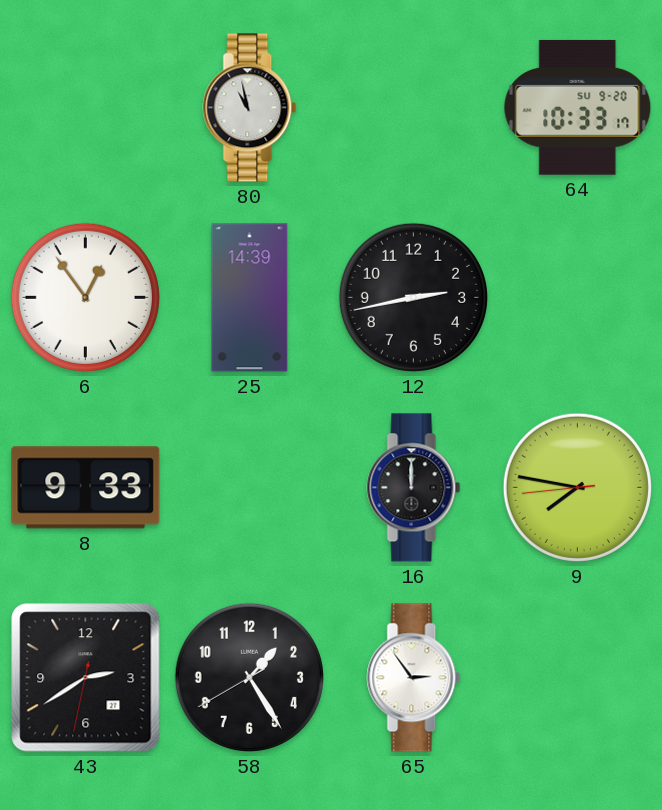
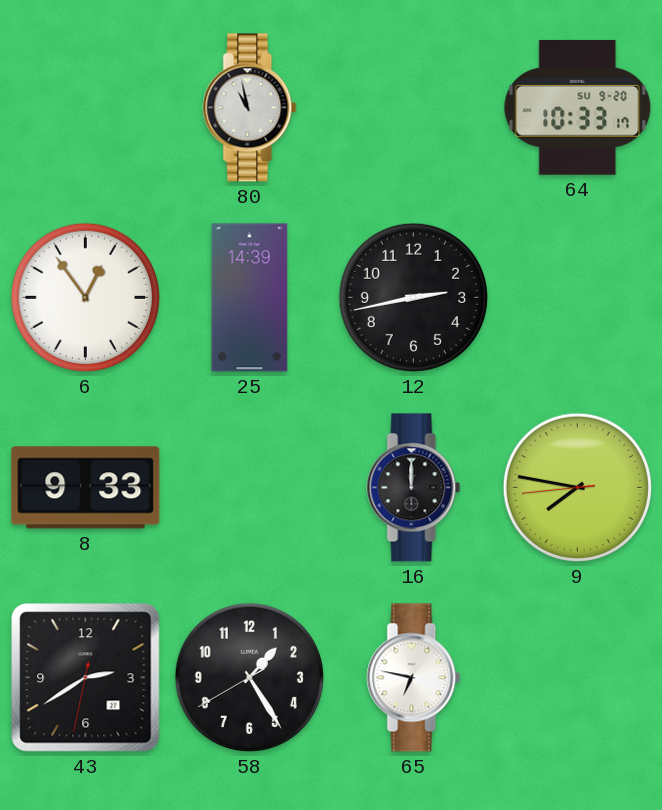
65: 2:54 -> 6:47
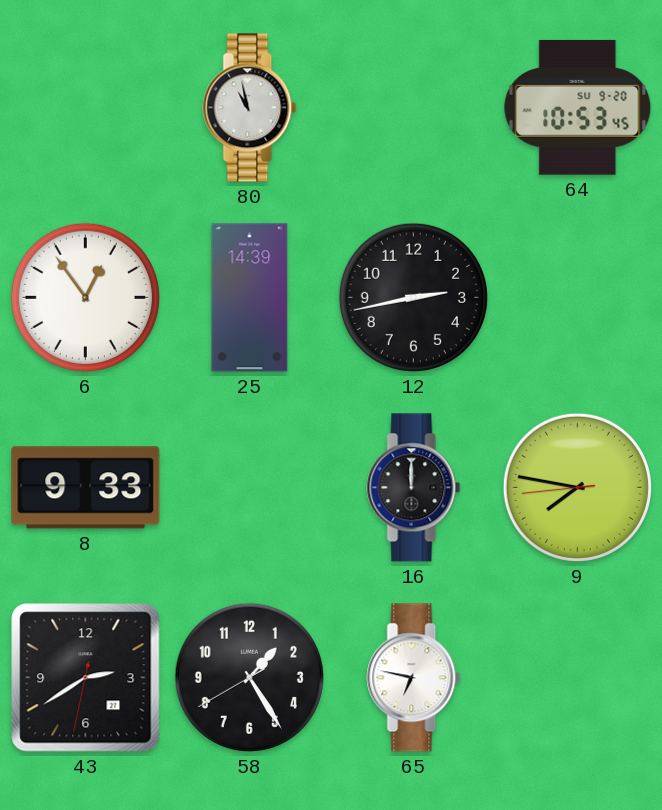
64: 10:33 -> 10:53
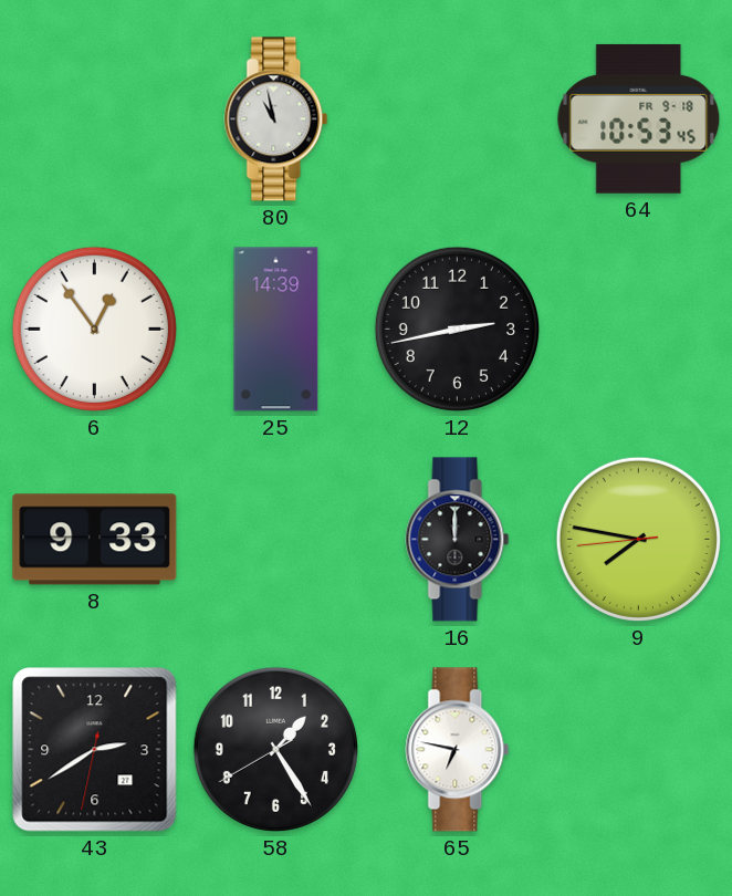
64 date: SU 9-20 -> FR 9-18
